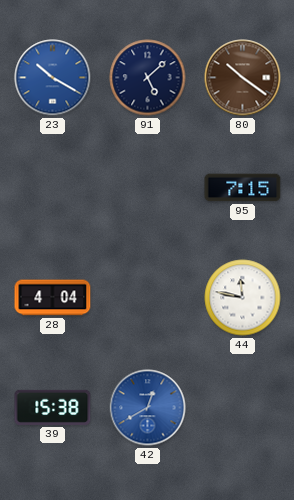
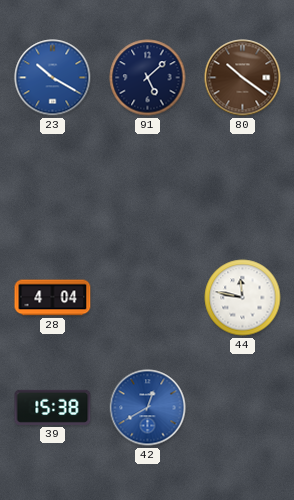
95: 7:15 -> none
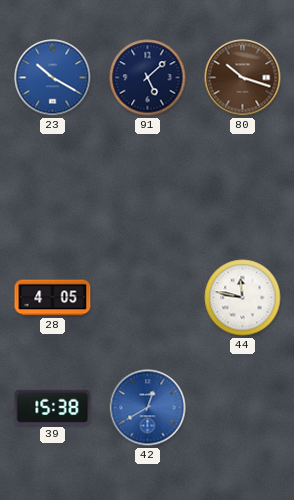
80: 10:21 -> 10:18
28: 4:04 -> 4:05
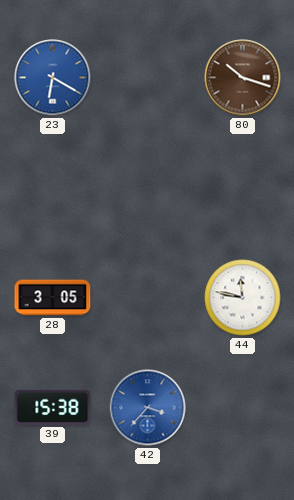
23: 10:20 -> 6:20
91: 5:08 -> none
28: 4:05 -> 3:05
42: 12:40 -> 3:37
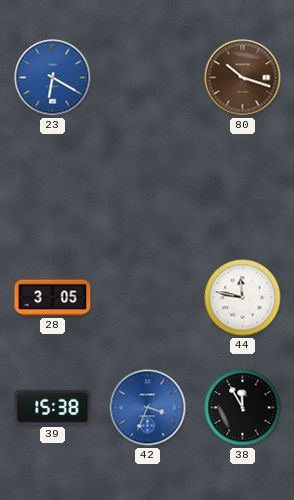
42: 3:37 -> 3:34
38: none -> 11:55
